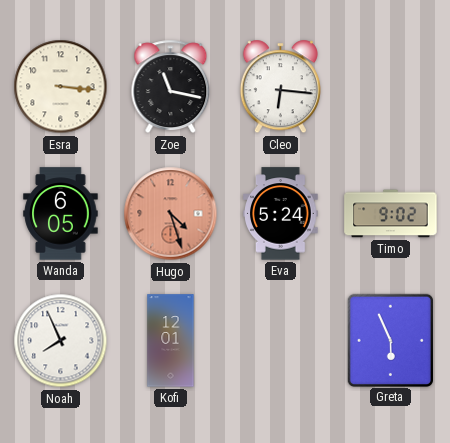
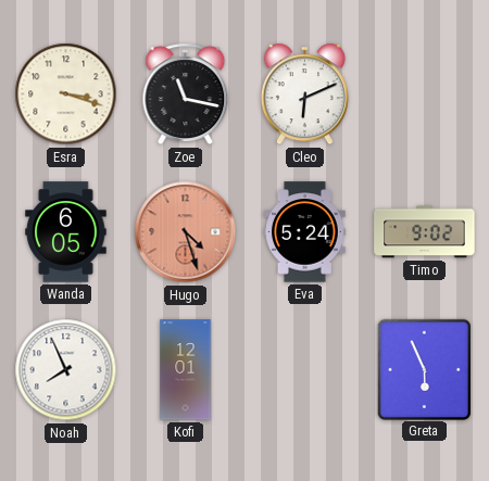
Esra: 3:16 -> 3:18
Cleo: 6:16 -> 6:11
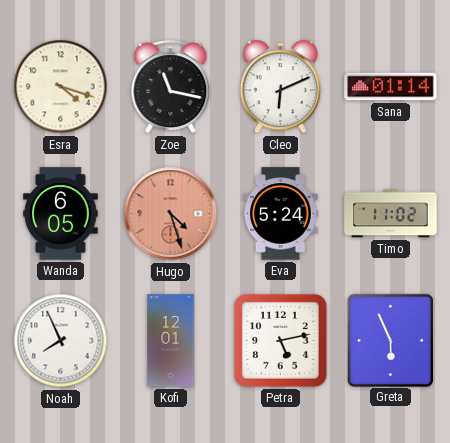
Esra: 3:18 -> 4:18
Sana: none -> 01:14
Timo: 9:02 -> 11:02
Petra: none -> 5:13
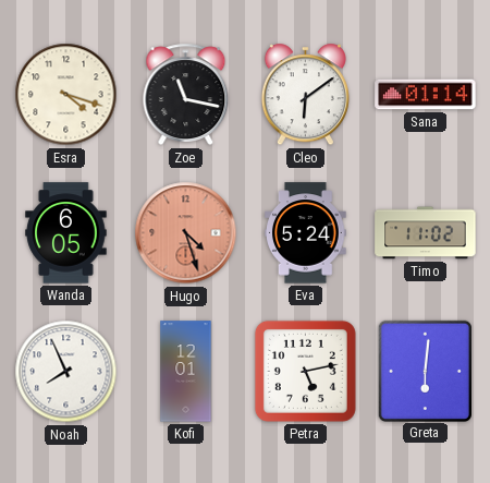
Cleo: 6:11 -> 6:09
Greta: 5:56 -> 6:01
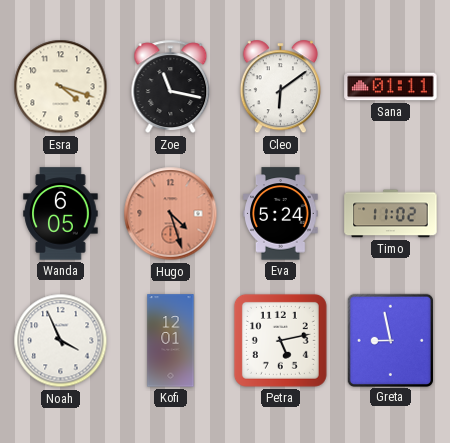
Sana: 01:14 -> 01:11
Noah: 7:56 -> 3:56
Greta: 6:01 -> 8:58
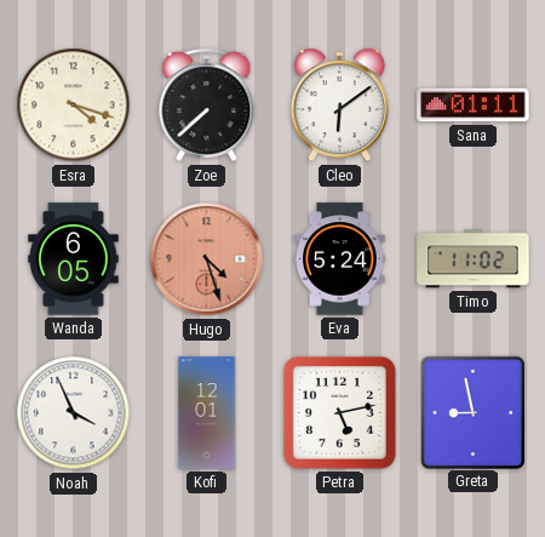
Zoe: 11:17 -> 7:38
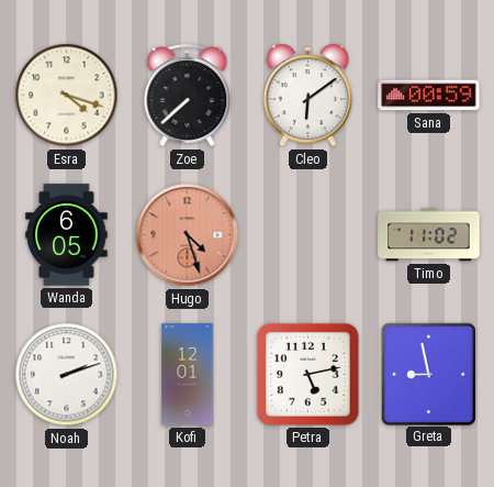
Sana: 01:11 -> 00:59
Eva: 5:24 -> none
Noah: 3:56 -> 2:12
